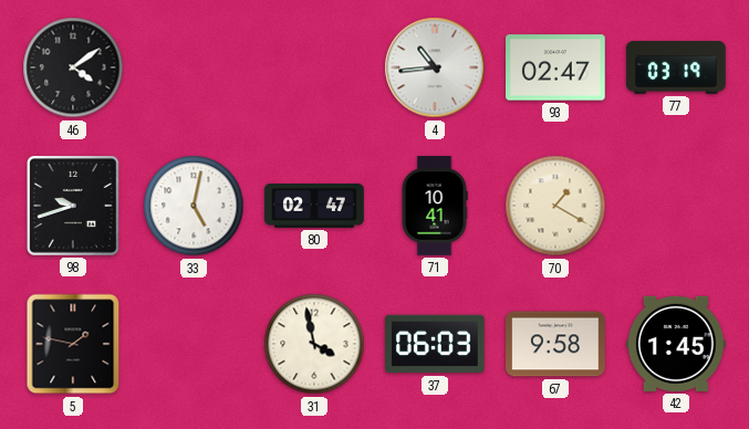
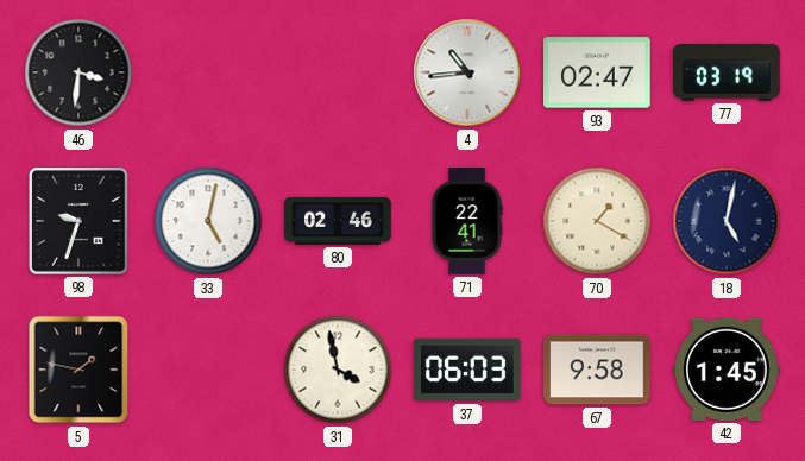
46: 4:09 -> 3:31
98: 9:42 -> 9:33
80: 02:47 -> 02:46
71: 10:41 -> 22:41
18: none -> 5:02
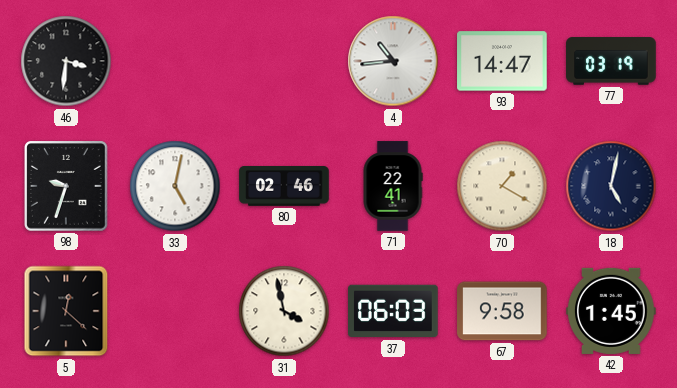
93: 02:47 -> 14:47
5: 1:47 -> 12:22
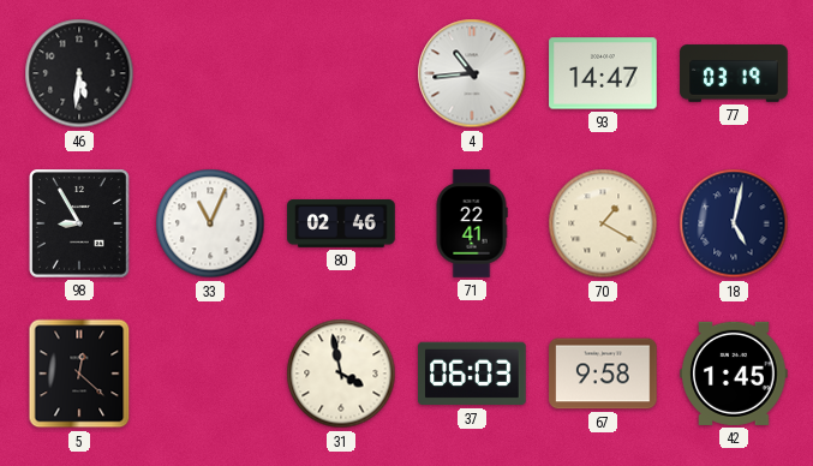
46: 3:31 -> 5:31
98: 9:33 -> 8:55
33: 5:02 -> 11:04
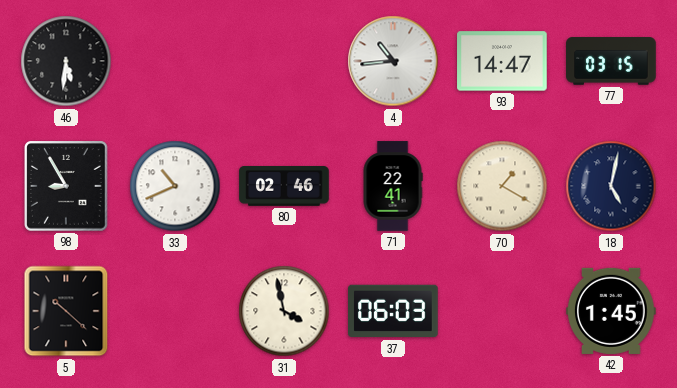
77: 03:19 -> 03:15
33: 11:04 -> 10:41
5: 12:22 -> 10:22
67: 9:58 -> none
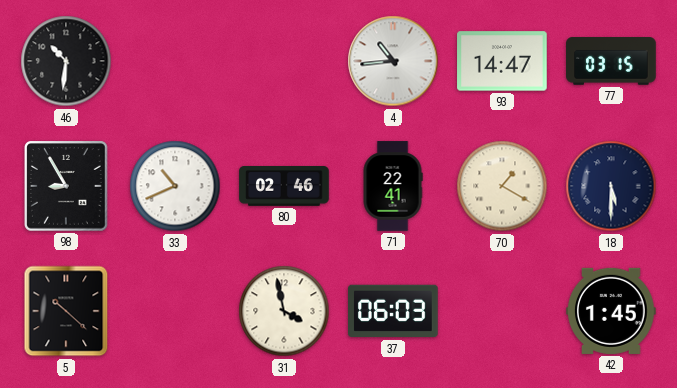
46: 5:31 -> 10:31
18: 5:02 -> 5:30
